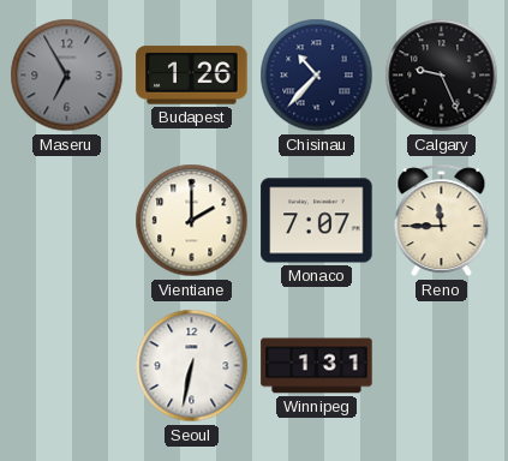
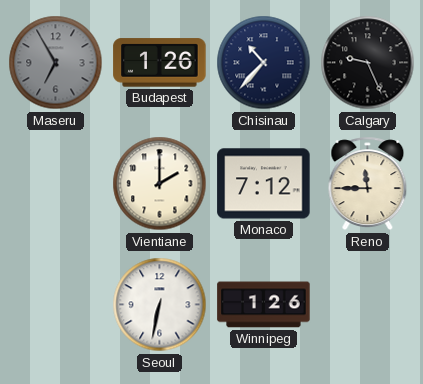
Monaco: 7:07 -> 7:12
Winnipeg: 1:31 -> 1:26
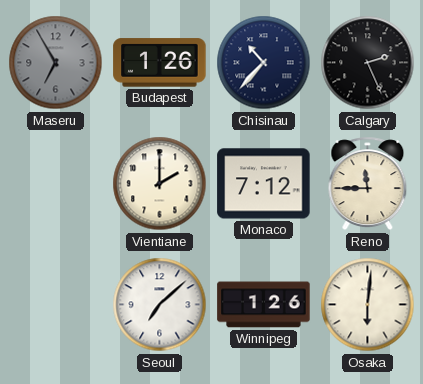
Calgary: 9:26 -> 2:26
Seoul: 6:32 -> 7:08
Osaka: none -> 6:01
